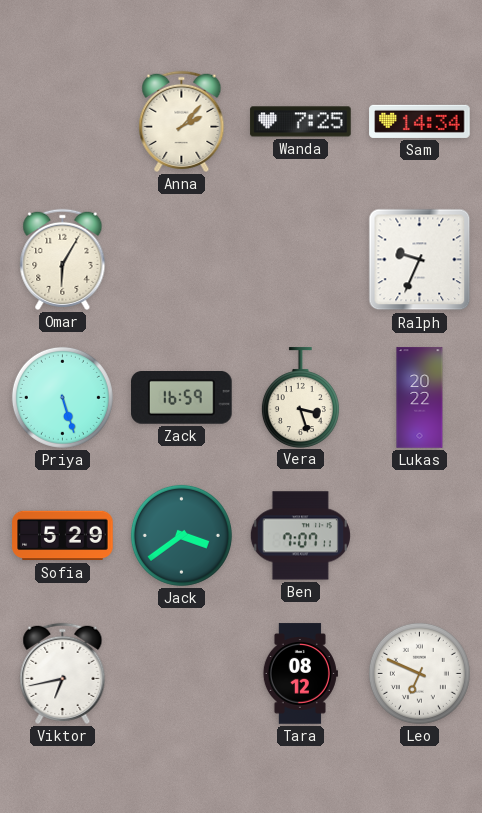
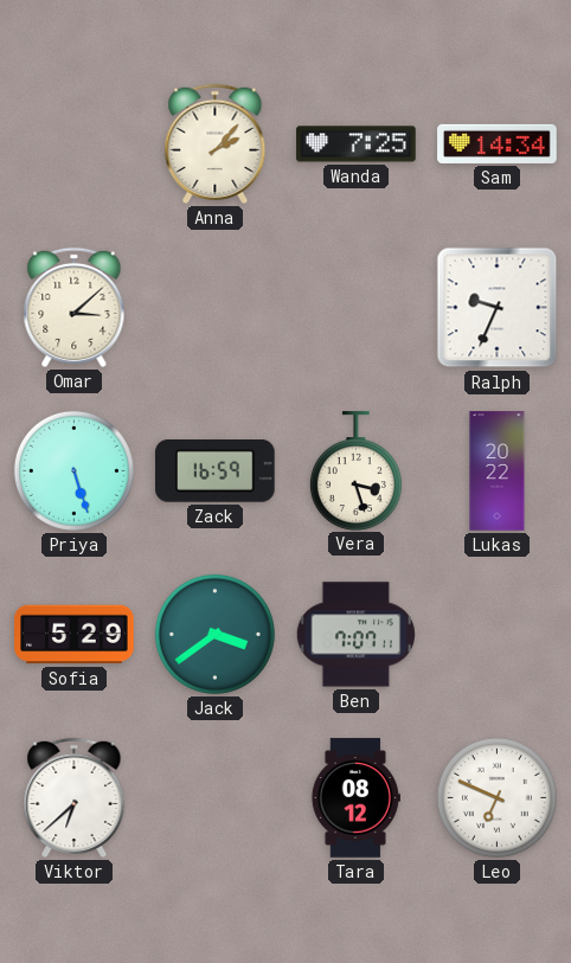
Omar: 6:05 -> 3:08
Viktor: 6:43 -> 6:38
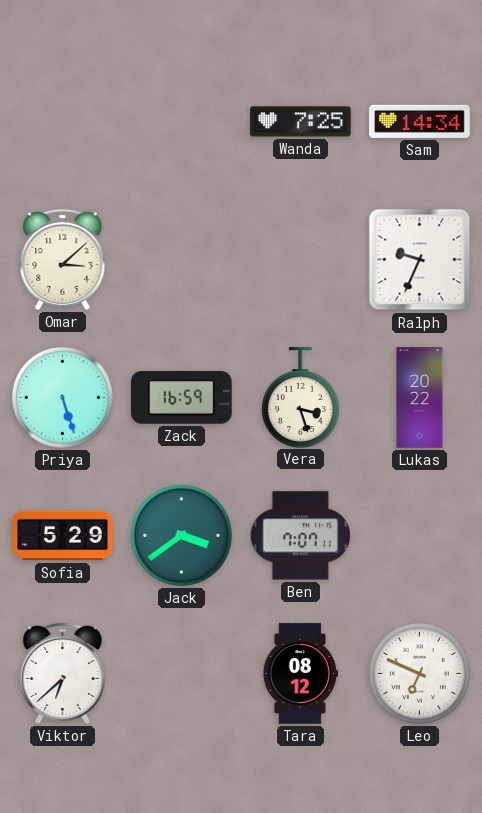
Anna: 2:07 -> none
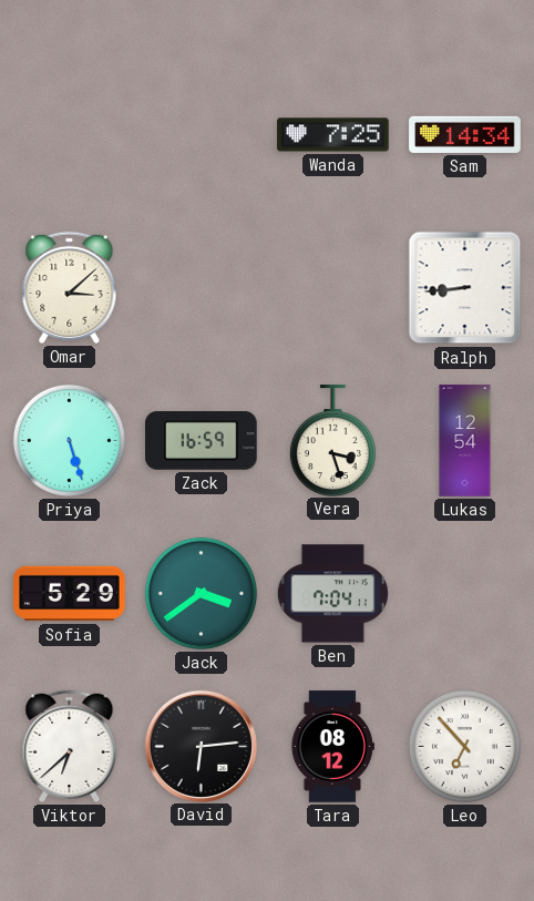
Ralph: 9:34 -> 8:44
Lukas: 20:22 -> 12:54
Ben: 7:07 -> 7:04
David: none -> 6:14
Leo: 6:49 -> 6:53
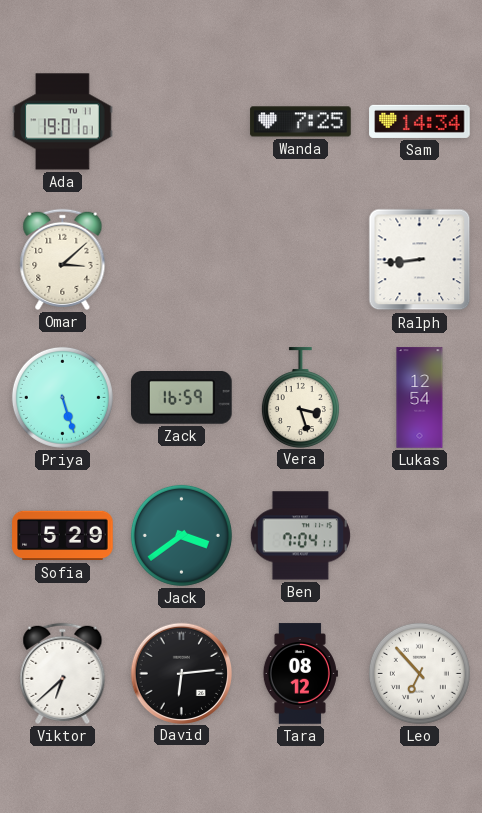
Ada: none -> 19:01
